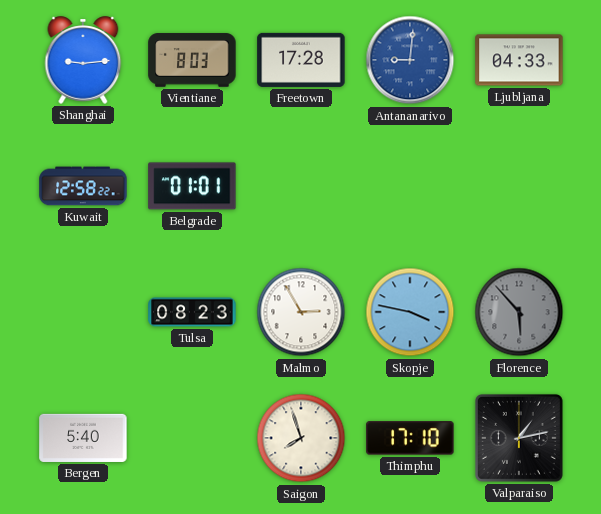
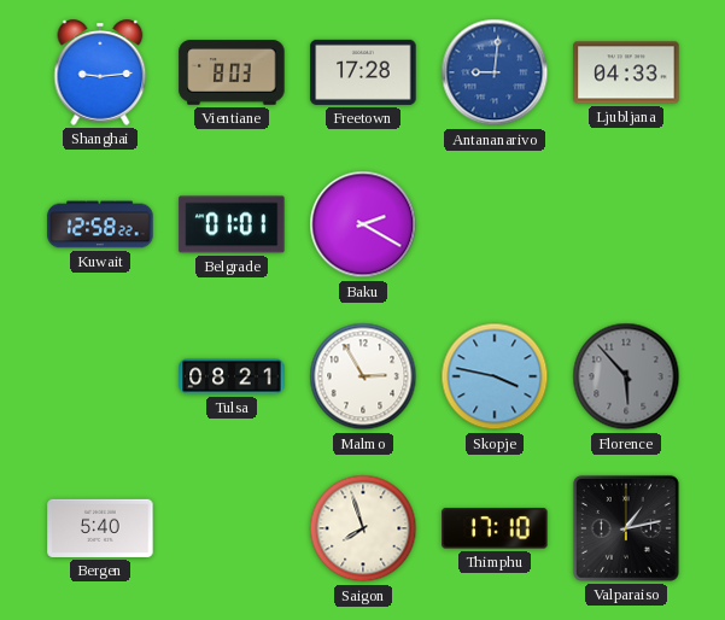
Baku: none -> 2:20
Tulsa: 08:23 -> 08:21
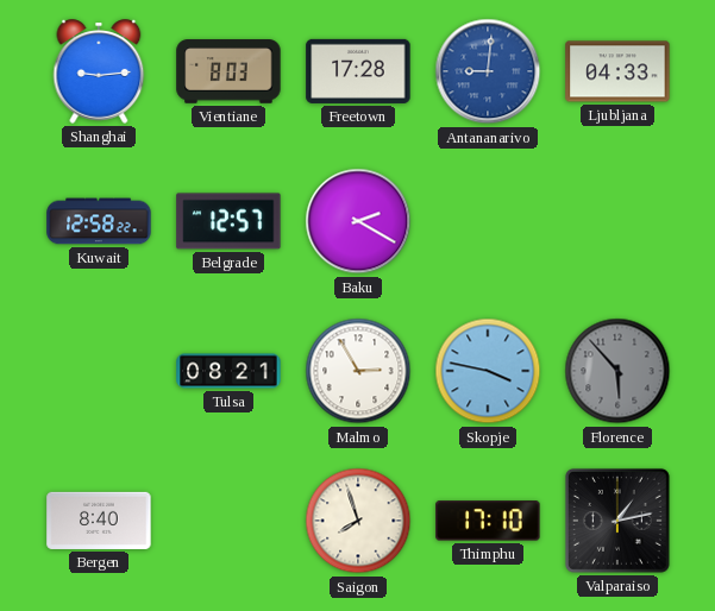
Belgrade: 01:01 -> 12:57
Bergen: 5:40 -> 8:40
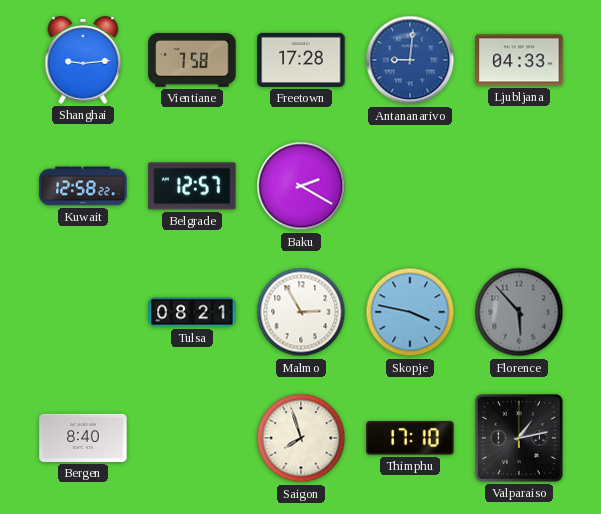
Vientiane: 8:03 -> 7:58
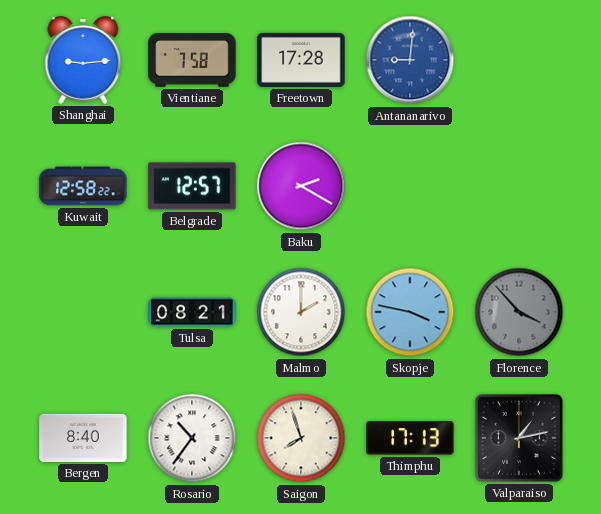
Ljubljana: 04:33 -> none
Malmo: 2:55 -> 2:00
Florence: 5:53 -> 3:53
Rosario: none -> 10:36
Thimphu: 17:10 -> 17:13
